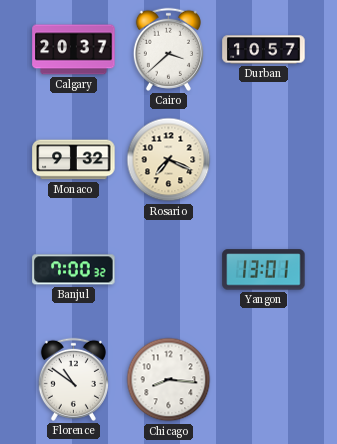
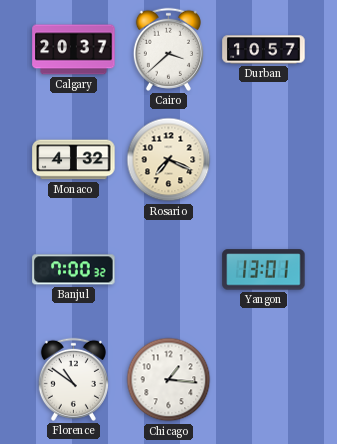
Monaco: 9:32 -> 4:32
Chicago: 8:16 -> 1:16
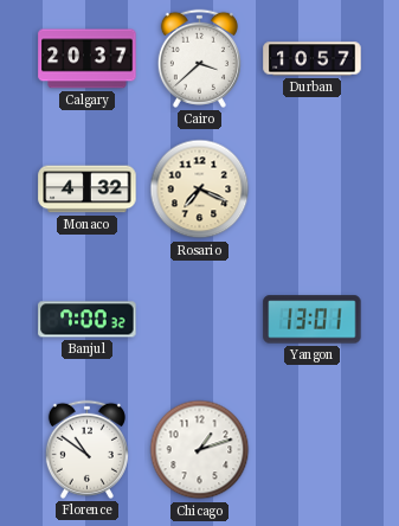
Chicago: 1:16 -> 1:12
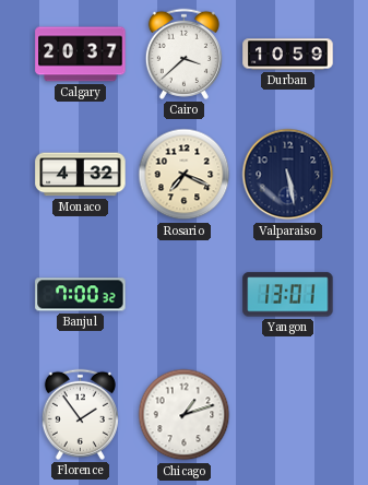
Durban: 10:57 -> 10:59
Valparaiso: none -> 5:28
Florence: 10:51 -> 1:54
